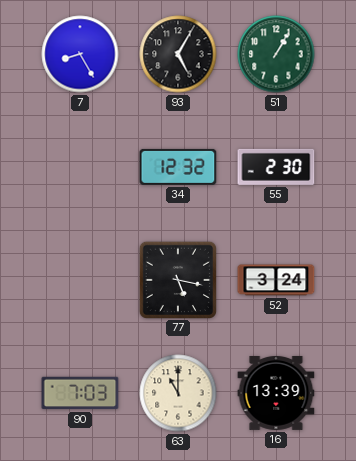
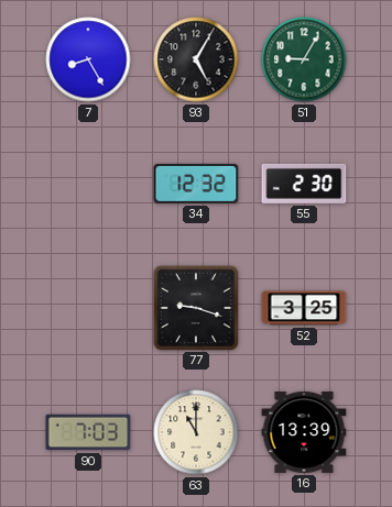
51: 1:05 -> 9:05
77: 5:17 -> 9:18
52: 3:24 -> 3:25
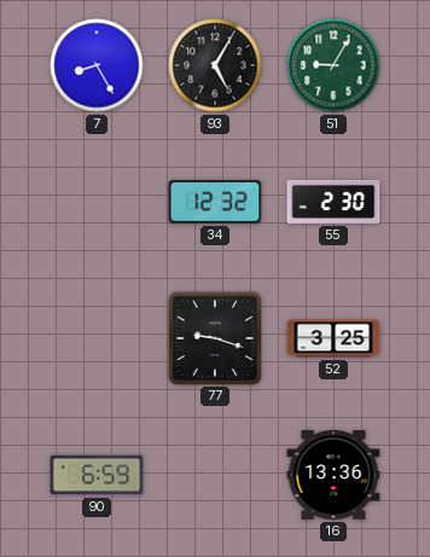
90: 7:03 -> 6:59
63: 11:00 -> none
16: 13:39 -> 13:36
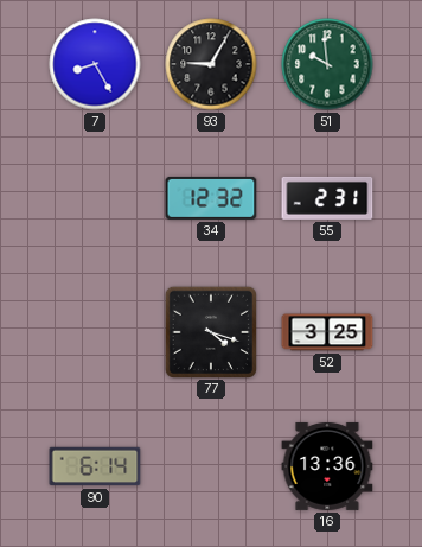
93: 5:05 -> 9:05
51: 9:05 -> 9:59
55: 2:30 -> 2:31
77: 9:18 -> 4:18
90: 6:59 -> 6:14
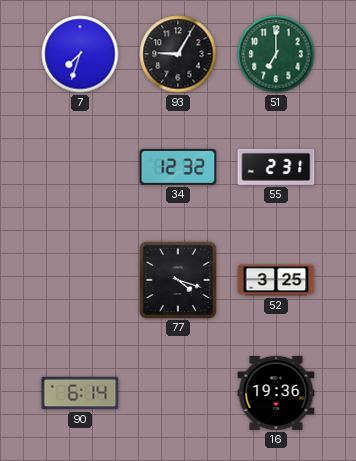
7: 8:25 -> 7:33
51: 9:59 -> 7:00
16: 13:36 -> 19:36
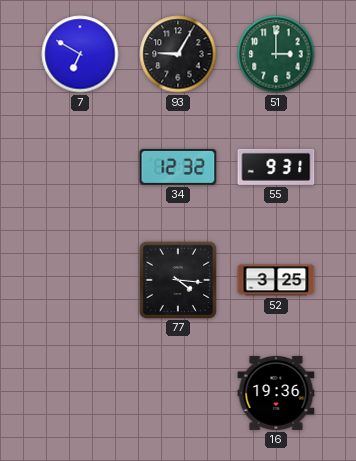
7: 7:33 -> 6:50
51: 7:00 -> 3:00
55: 2:31 -> 9:31
77: 4:18 -> 4:16
90: 6:14 -> none
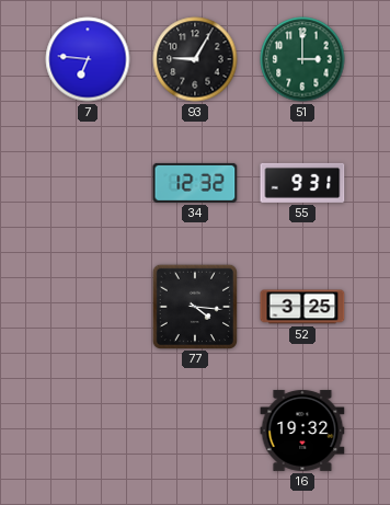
7: 6:50 -> 6:46
16: 19:36 -> 19:32
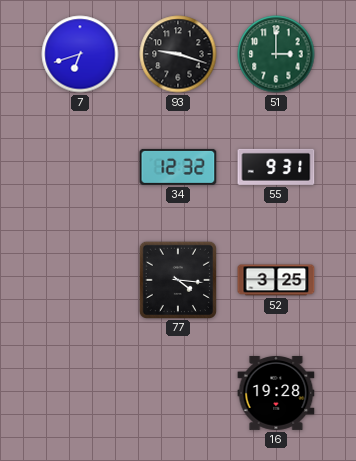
7: 6:46 -> 6:42
93: 9:05 -> 9:18
16: 19:32 -> 19:28
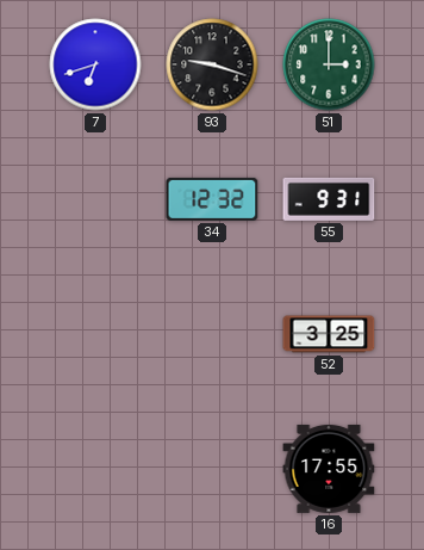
77: 4:16 -> none
16: 19:28 -> 17:55
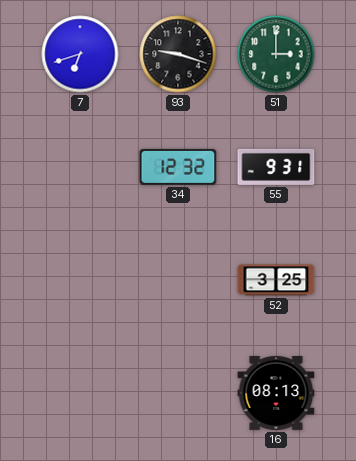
16: 17:55 -> 08:13
